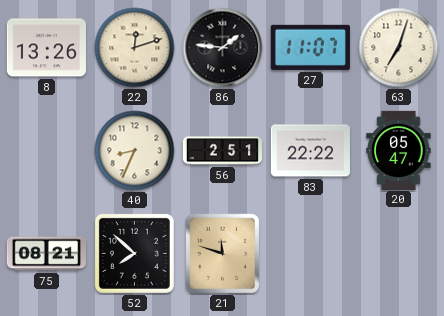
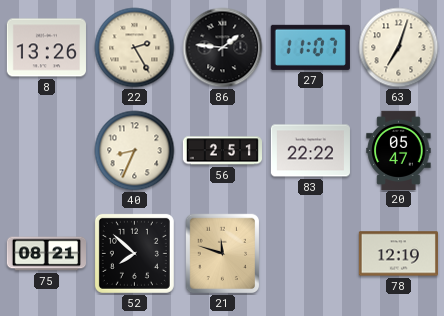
22: 12:12 -> 2:25
78: none -> 12:19
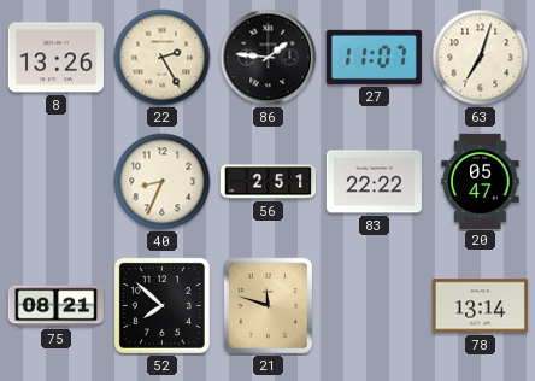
78: 12:19 -> 13:14
